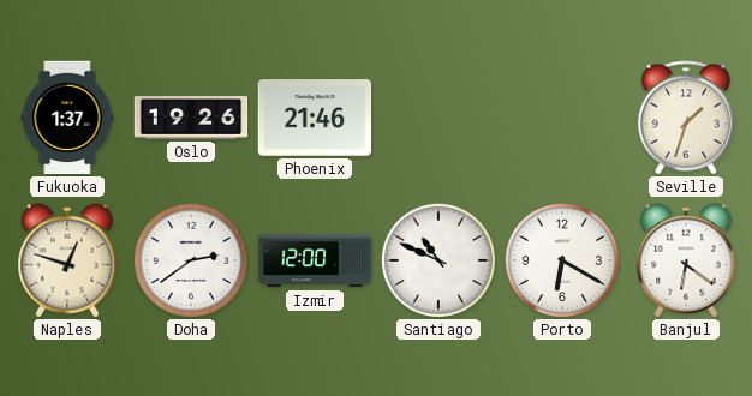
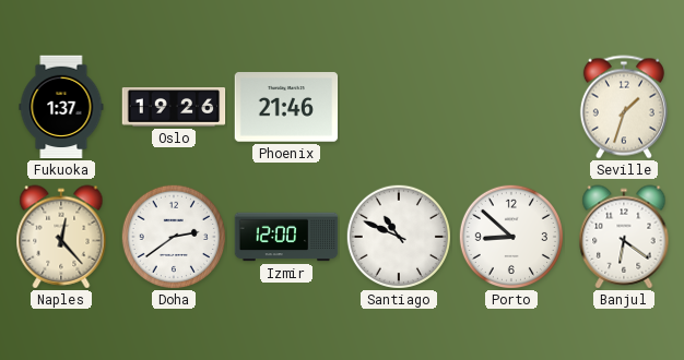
Naples: 12:48 -> 12:23
Porto: 6:20 -> 8:52
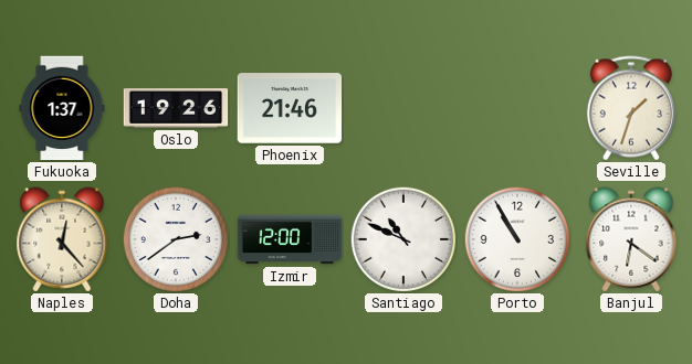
Porto: 8:52 -> 10:55
